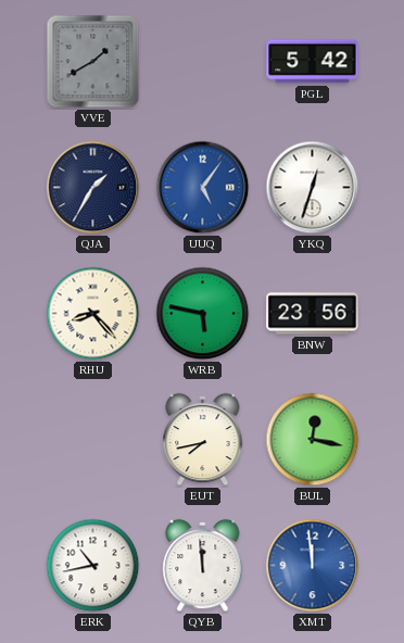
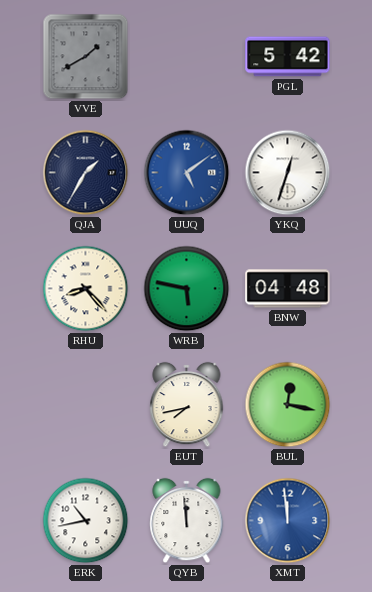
UUQ: 5:06 -> 5:09
BNW: 23:56 -> 04:48
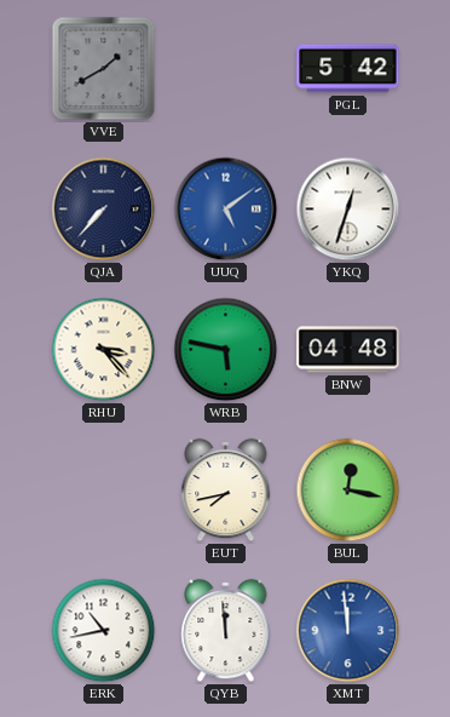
QJA: 1:35 -> 7:37
RHU: 8:23 -> 3:23
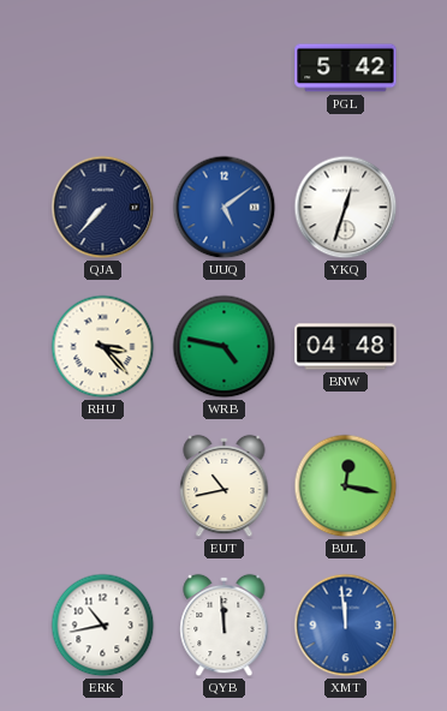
VVE: 1:40 -> none
WRB: 5:47 -> 4:47
EUT: 7:43 -> 10:43
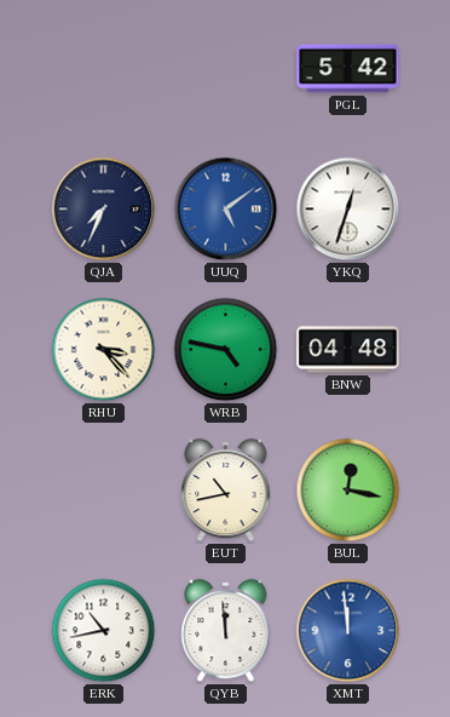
QJA: 7:37 -> 7:34
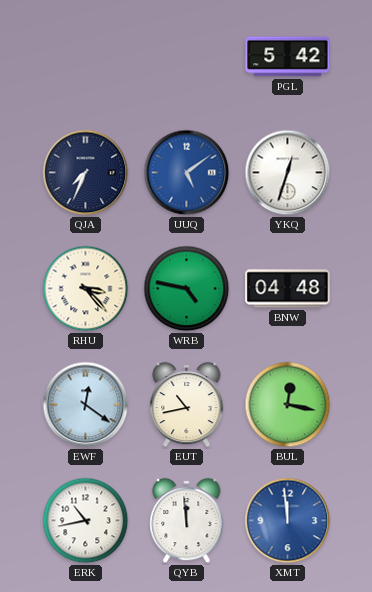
EWF: none -> 12:21
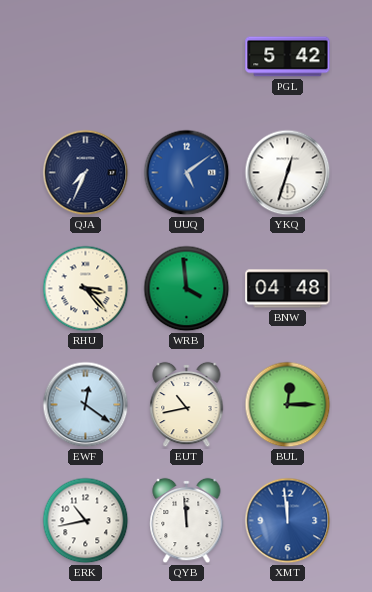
WRB: 4:47 -> 3:59
BUL: 12:17 -> 12:15
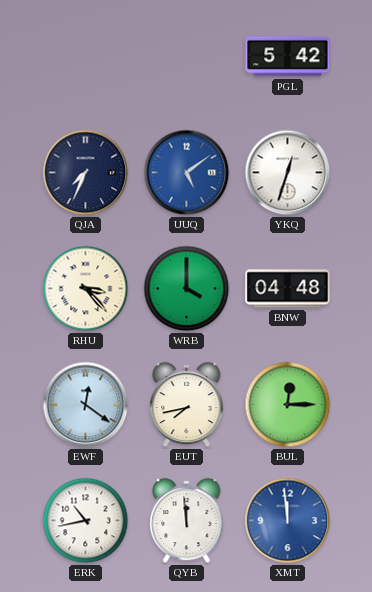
WRB: 3:59 -> 4:00
EUT: 10:43 -> 7:43
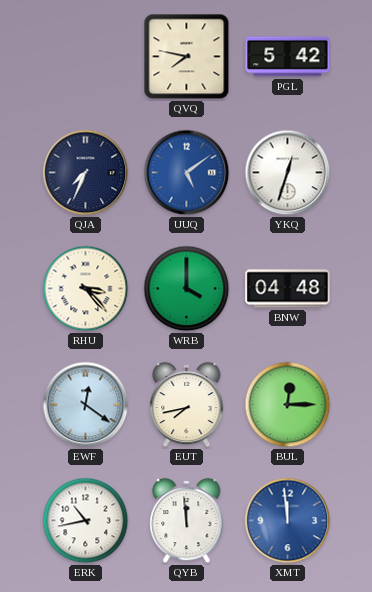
QVQ: none -> 7:47
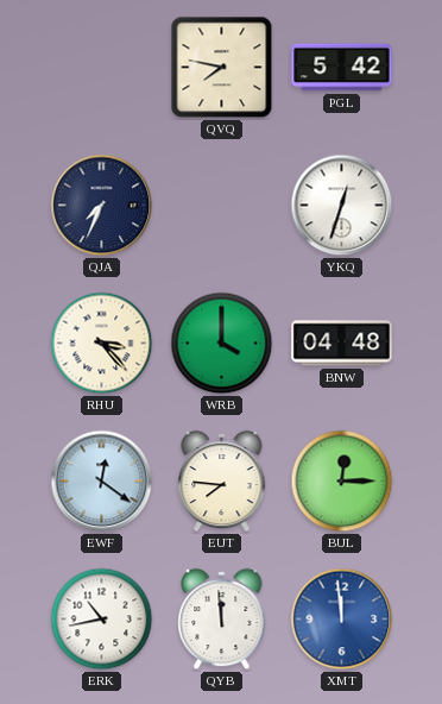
UUQ: 5:09 -> none
EUT: 7:43 -> 7:46
